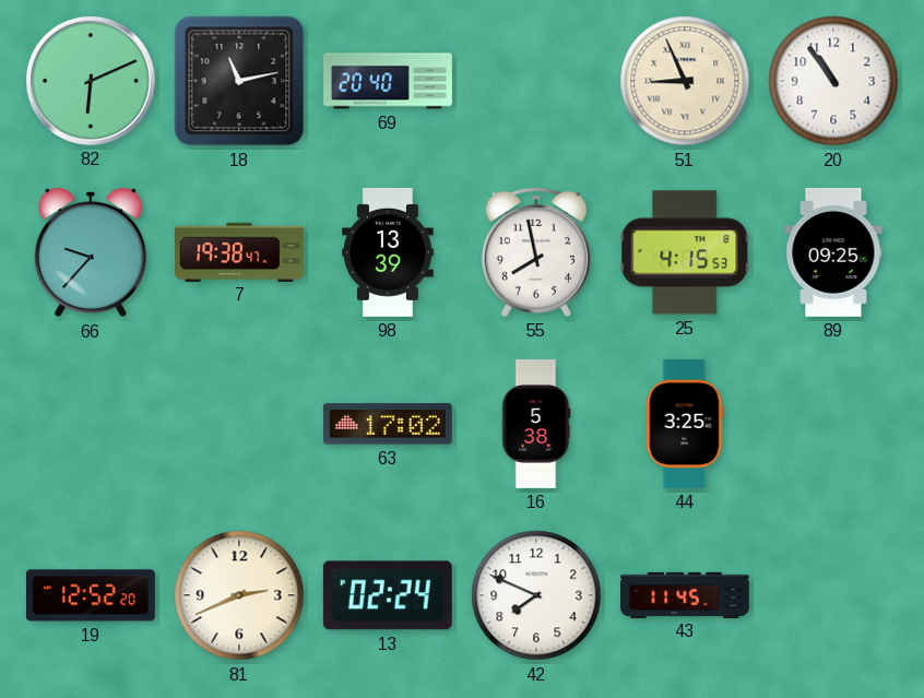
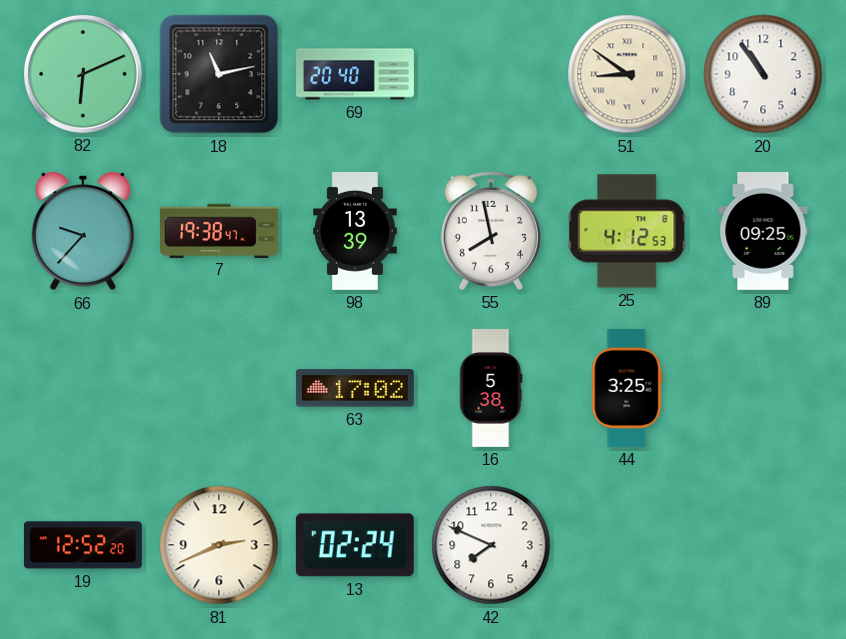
51: 8:56 -> 8:51
25: 4:15 -> 4:12
43: 11:45 -> none
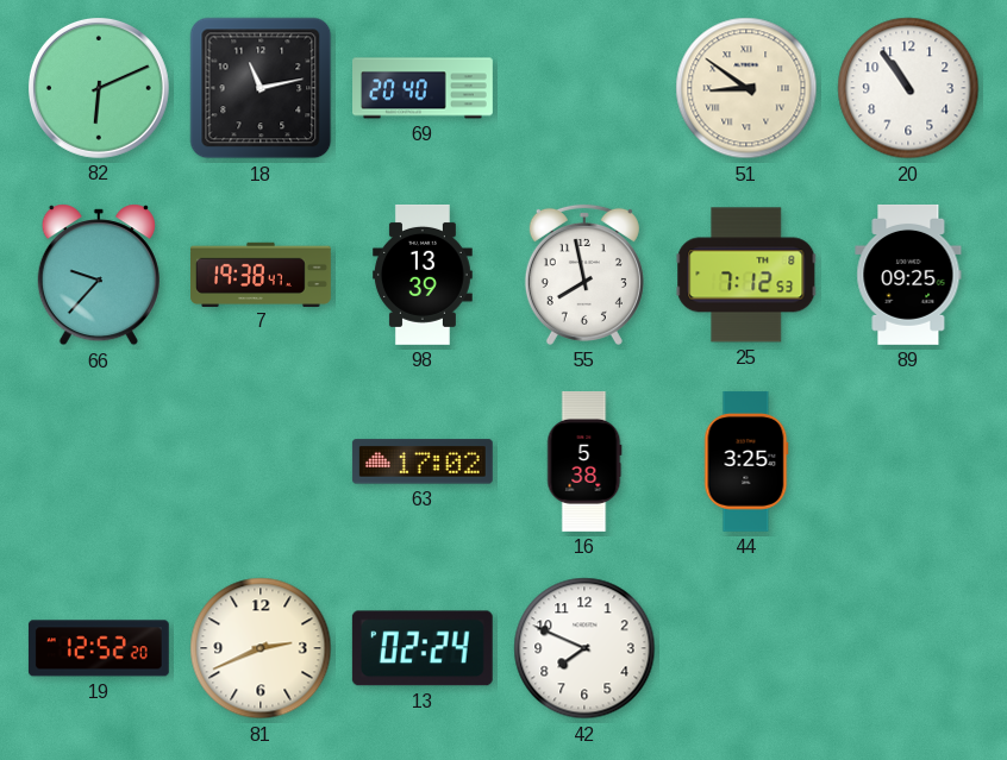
25: 4:12 -> 7:12
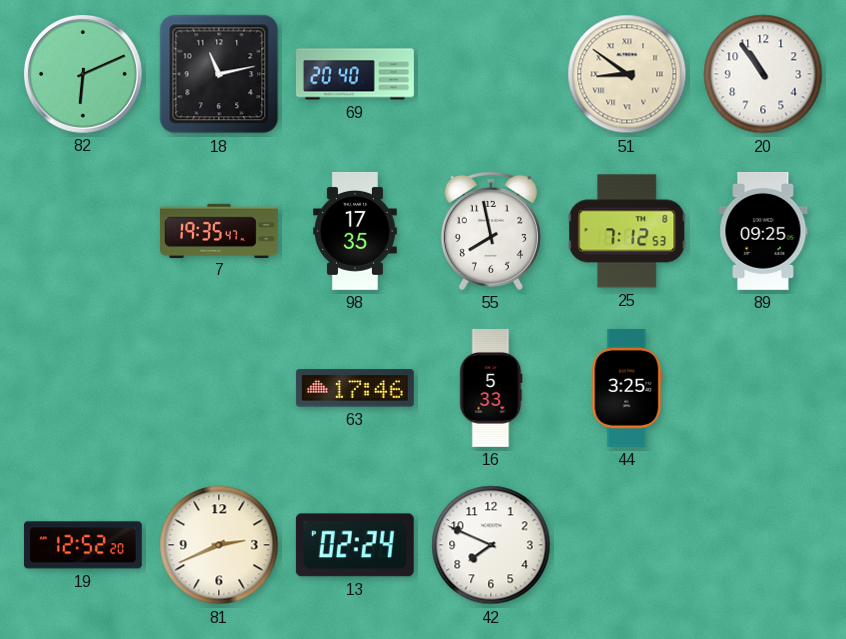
66: 9:37 -> none
7: 19:38 -> 19:35
98: 13:39 -> 17:35
63: 17:02 -> 17:46
16: 5:38 -> 5:33
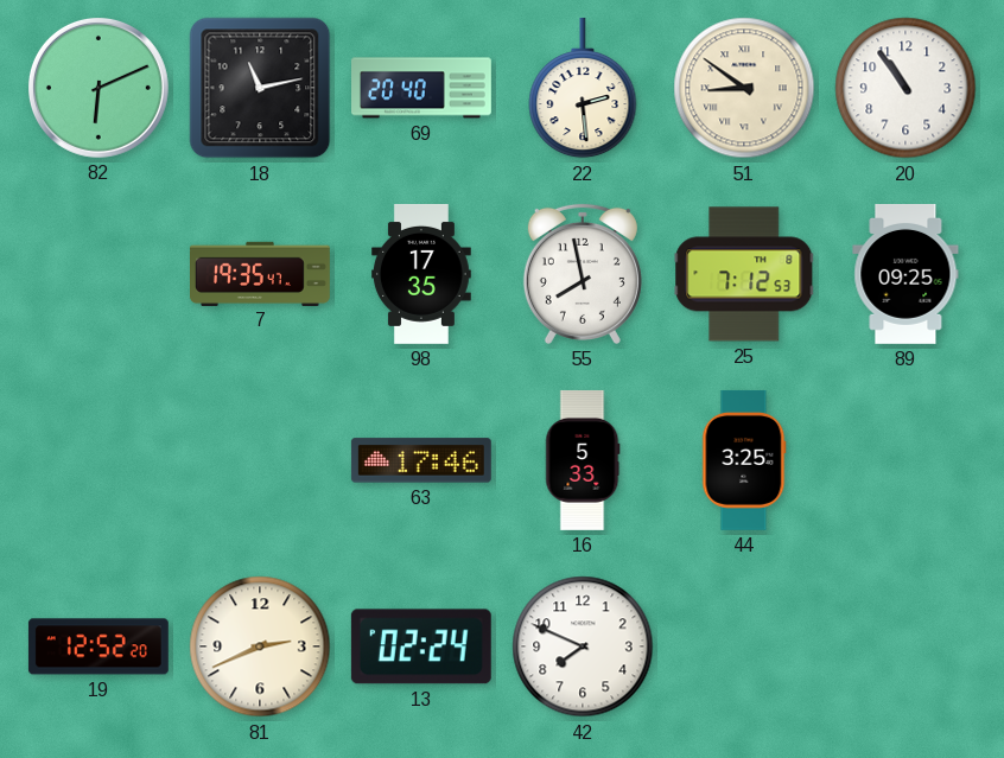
22: none -> 2:29
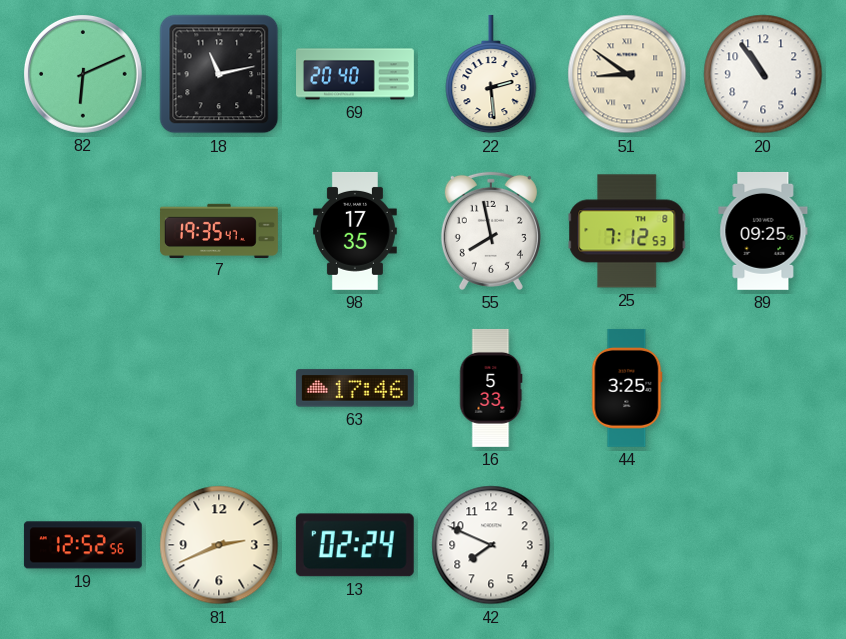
19: 12:52:20 -> 12:52:56
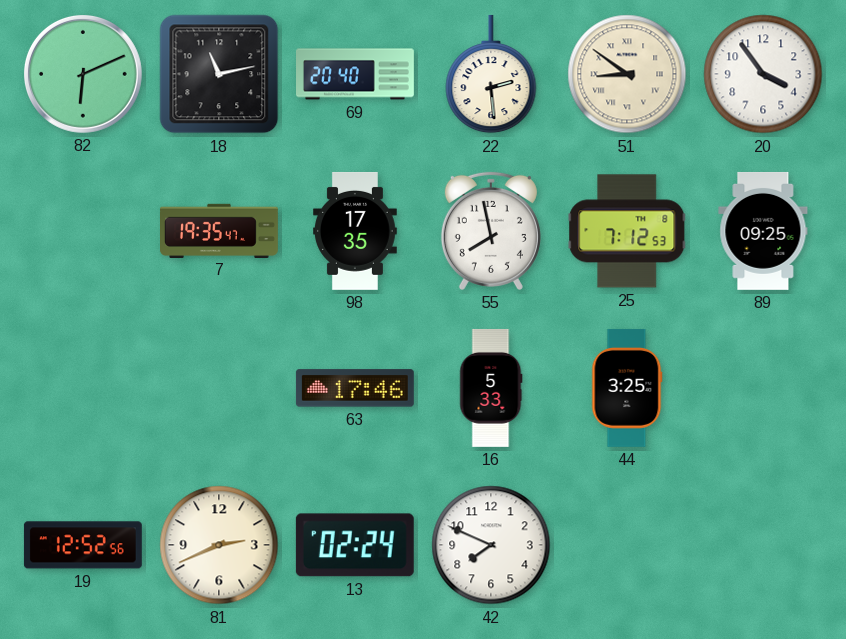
20: 10:54 -> 3:54
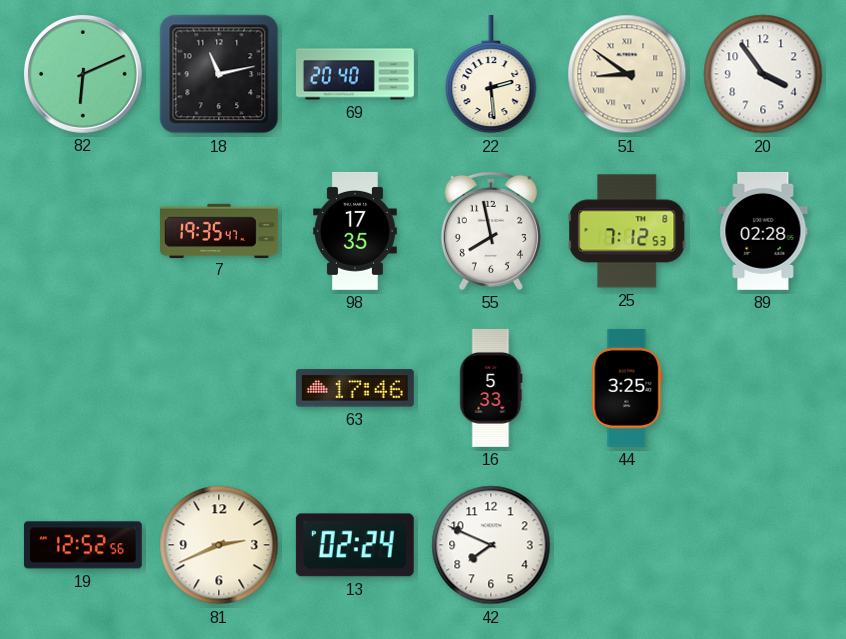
89: 09:25 -> 02:28
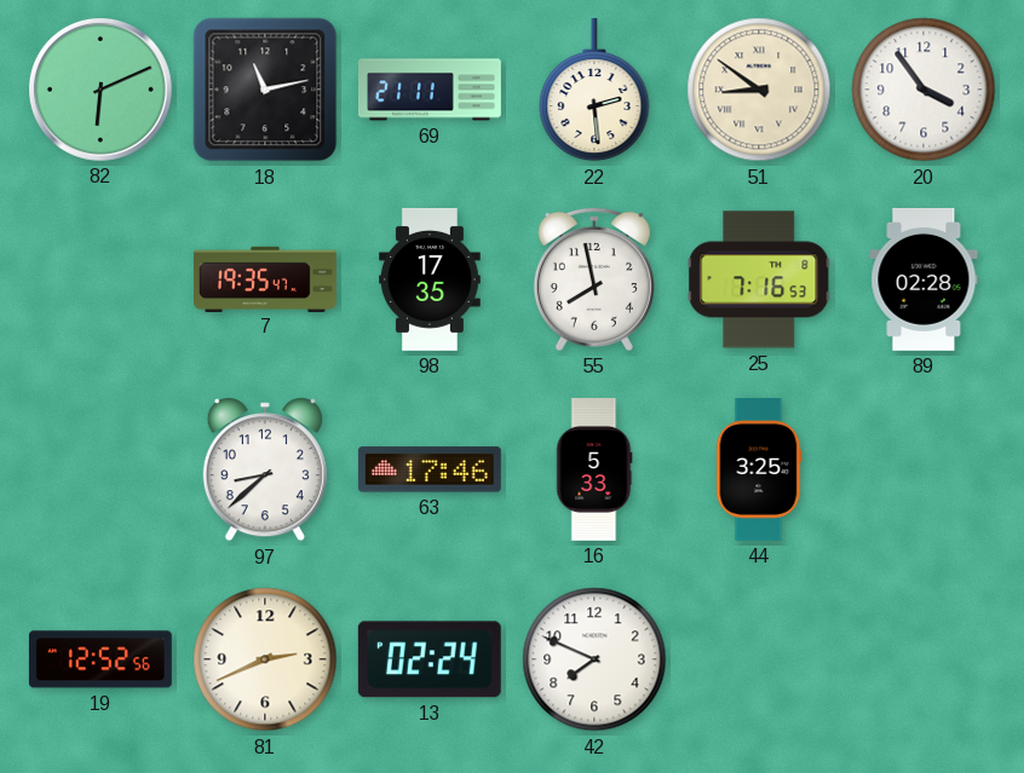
69: 20:40 -> 21:11
25: 7:12 -> 7:16
97: none -> 8:38
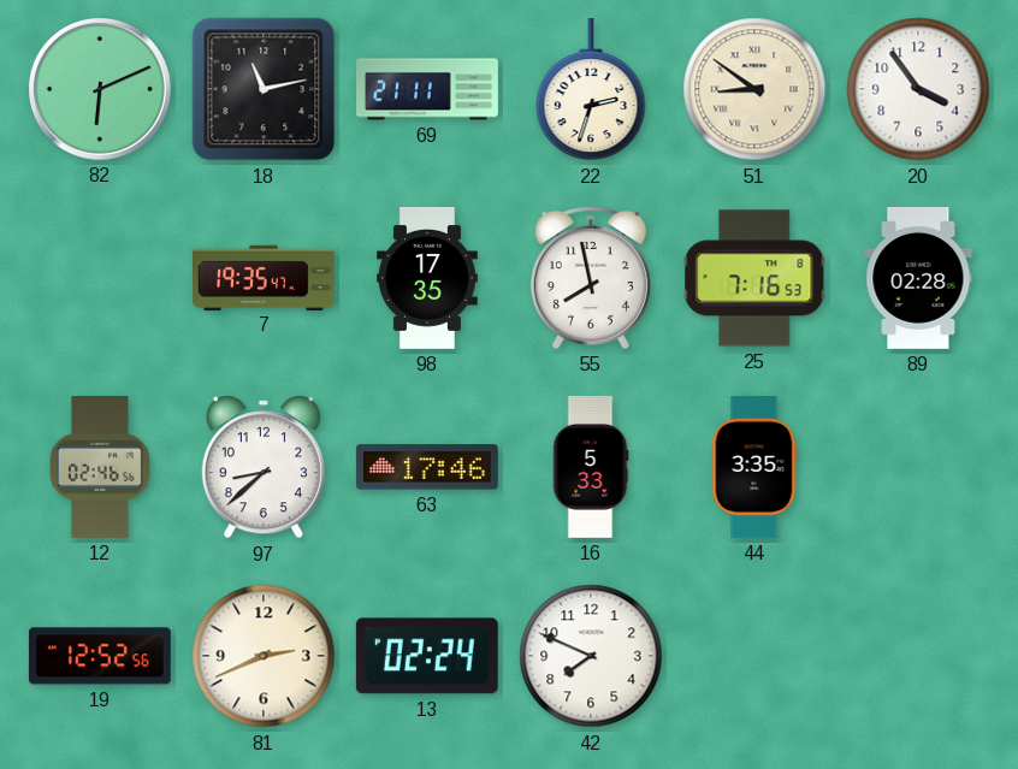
22: 2:29 -> 2:33
12: none -> 02:46
44: 3:25 -> 3:35
